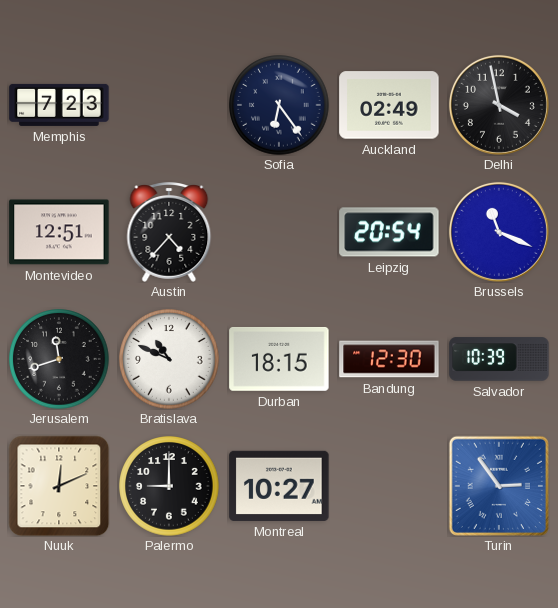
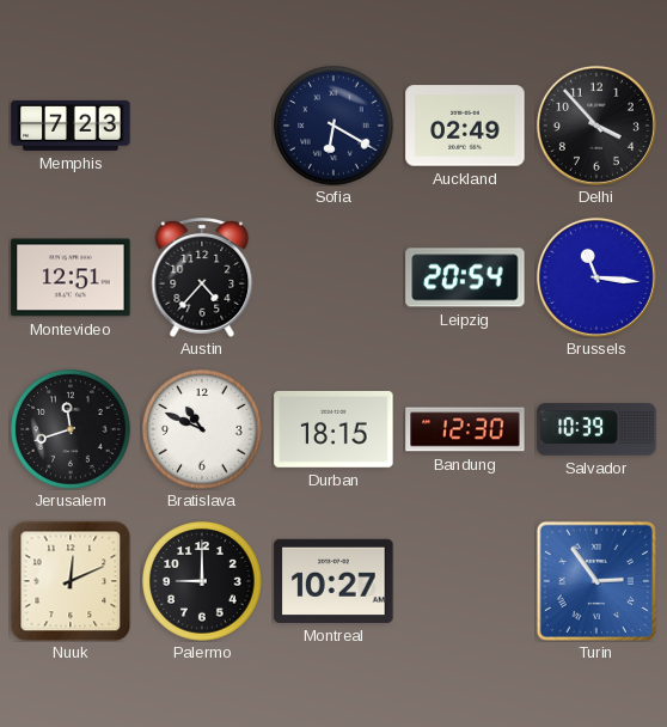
Sofia: 6:24 -> 6:20
Delhi: 3:58 -> 3:53
Brussels: 11:19 -> 11:16
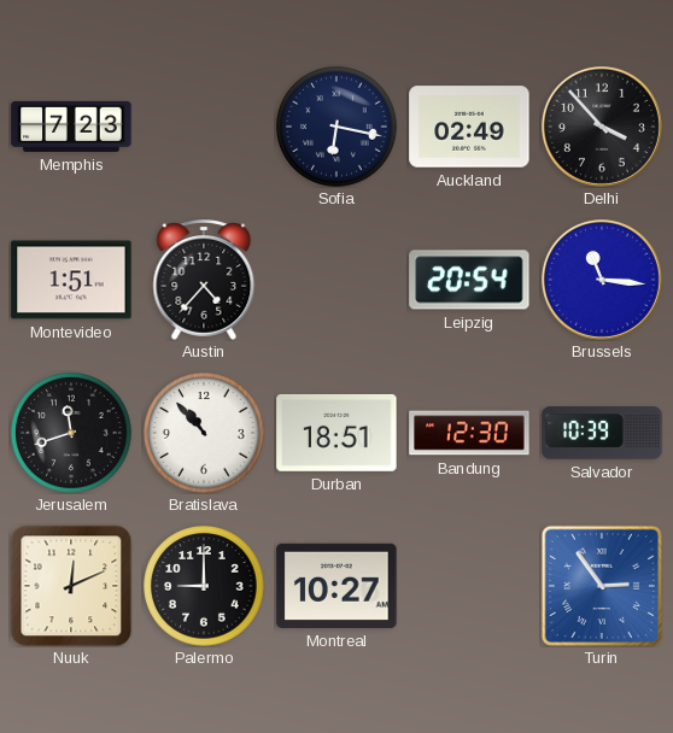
Sofia: 6:20 -> 6:17
Montevideo: 12:51 -> 1:51
Bratislava: 10:49 -> 10:53
Durban: 18:15 -> 18:51
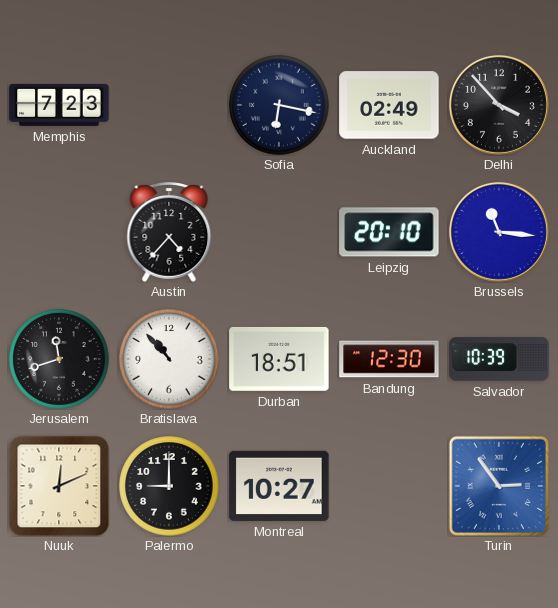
Montevideo: 1:51 -> none
Leipzig: 20:54 -> 20:10
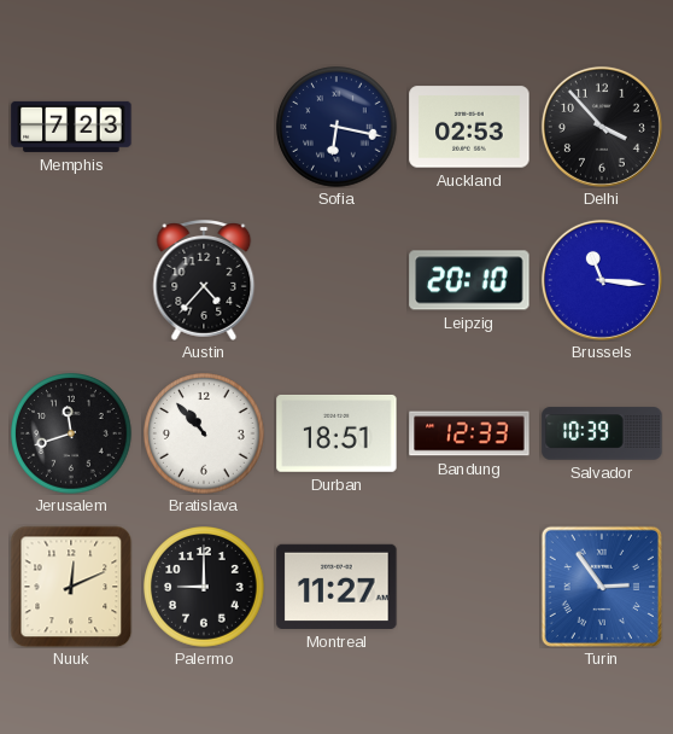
Auckland: 02:49 -> 02:53
Bandung: 12:30 -> 12:33
Montreal: 10:27 -> 11:27
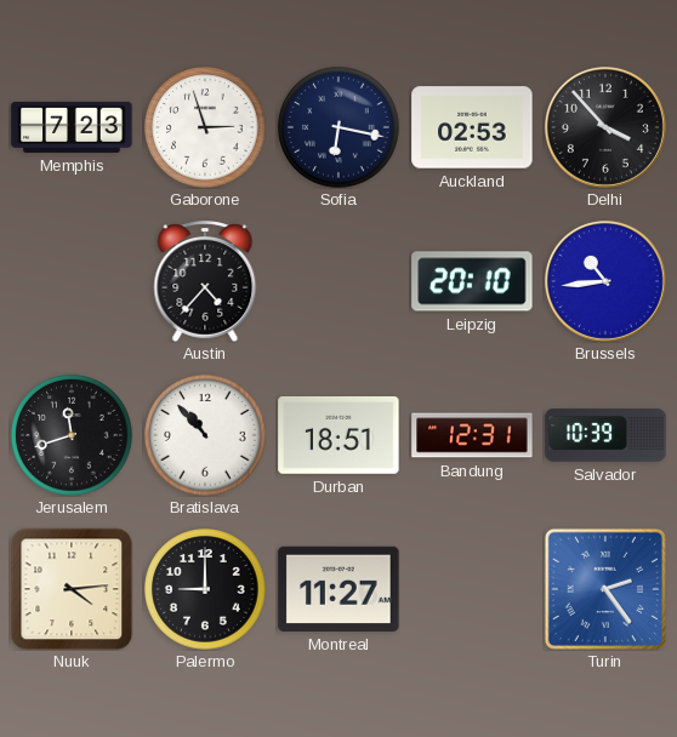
Gaborone: none -> 2:57
Brussels: 11:16 -> 10:44
Bandung: 12:33 -> 12:31
Nuuk: 12:11 -> 4:14
Turin: 2:54 -> 2:24
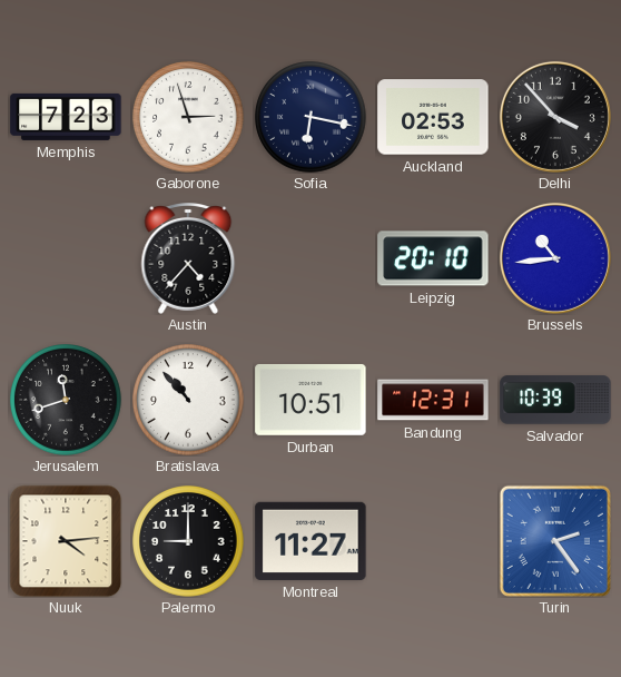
Durban: 18:51 -> 10:51
